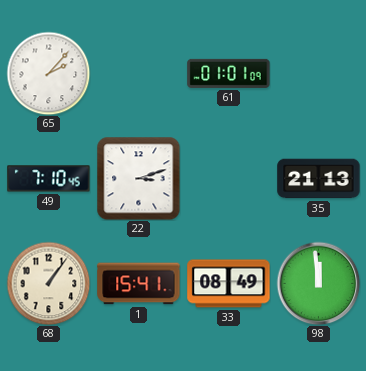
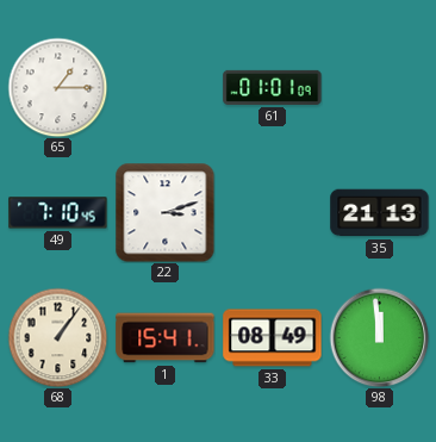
65: 2:07 -> 1:15
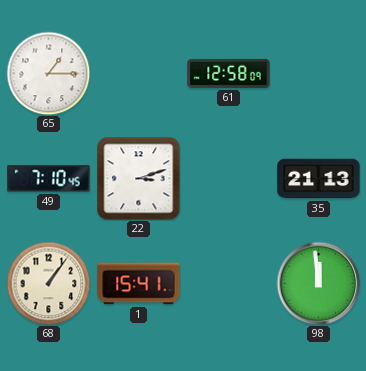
61: 01:01 -> 12:58
33: 08:49 -> none
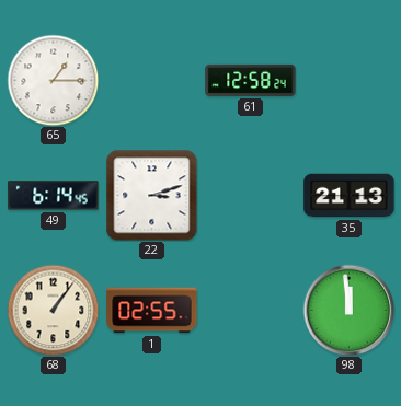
61: 12:58:09 -> 12:58:24
49: 7:10 -> 6:14
1: 15:41 -> 02:55
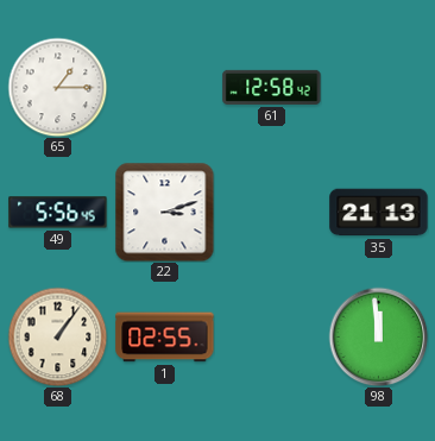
61: 12:58:24 -> 12:58:42
49: 6:14 -> 5:56
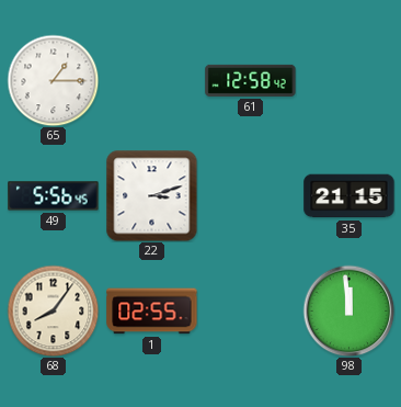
35: 21:13 -> 21:15
68: 1:06 -> 8:06
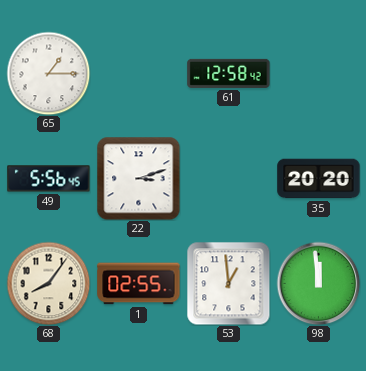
35: 21:15 -> 20:20
53: none -> 12:59
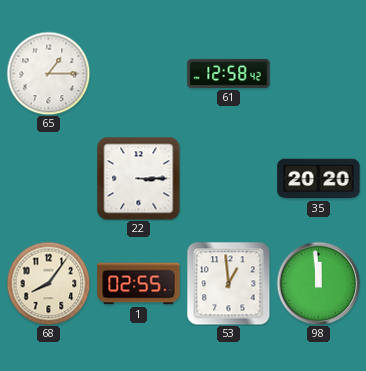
49: 5:56 -> none
22: 3:12 -> 3:15
